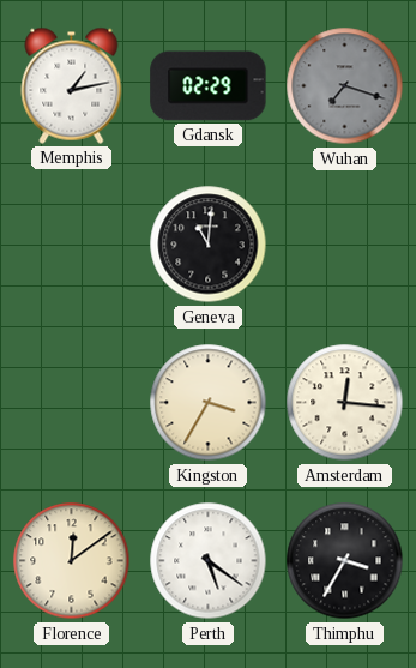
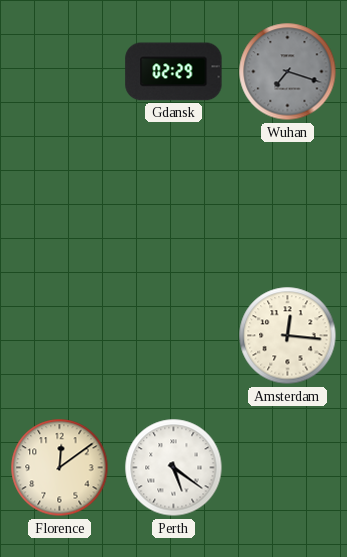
Memphis: 1:13 -> none
Geneva: 11:01 -> none
Kingston: 3:35 -> none
Thimphu: 3:35 -> none
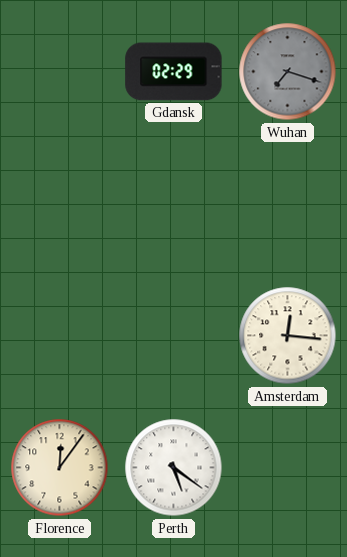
Florence: 12:09 -> 12:06
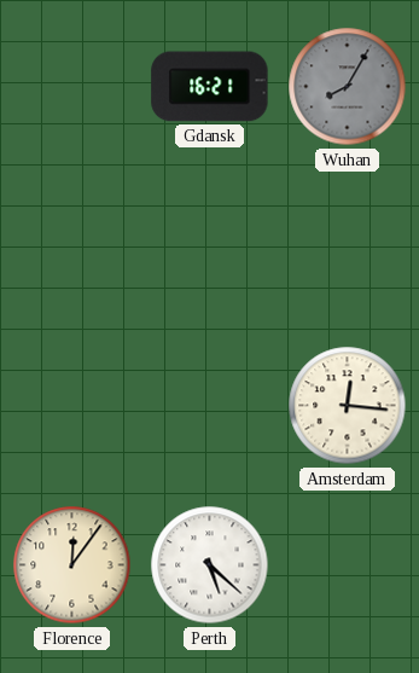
Gdansk: 02:29 -> 16:21
Wuhan: 7:18 -> 8:05
Perth: 5:21 -> 5:22
